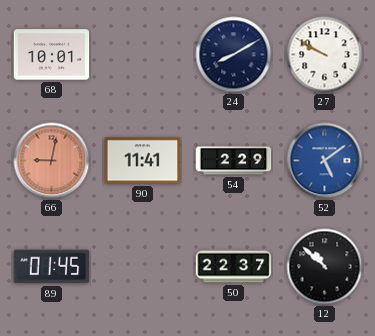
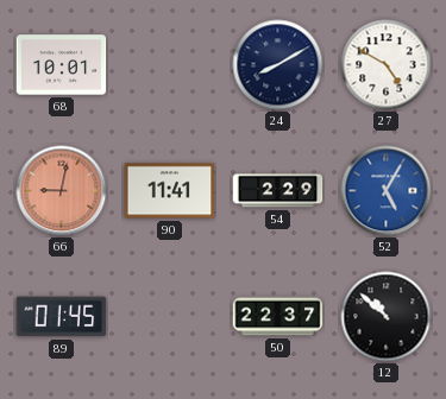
27: 9:50 -> 4:50
52: 5:09 -> 5:05
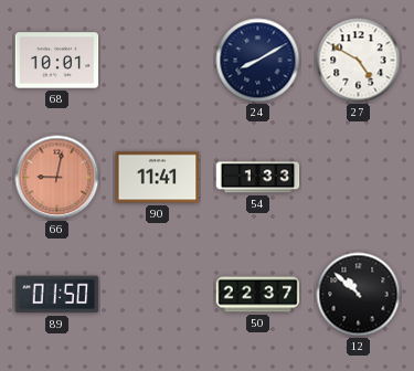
54: 2:29 -> 1:33
52: 5:05 -> none
89: 01:45 -> 01:50
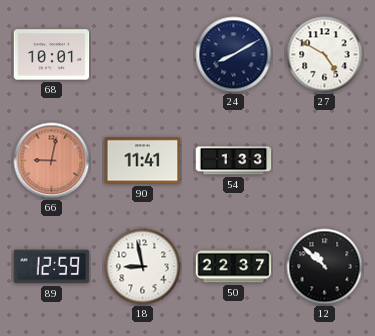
89: 01:50 -> 12:59
18: none -> 8:58
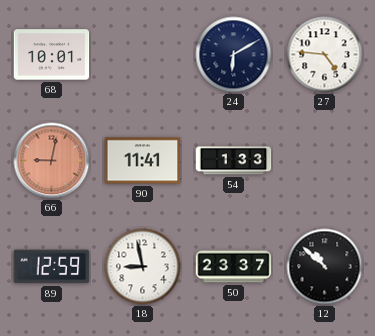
24: 8:10 -> 6:10
27: 4:50 -> 4:46
50: 22:37 -> 23:37
